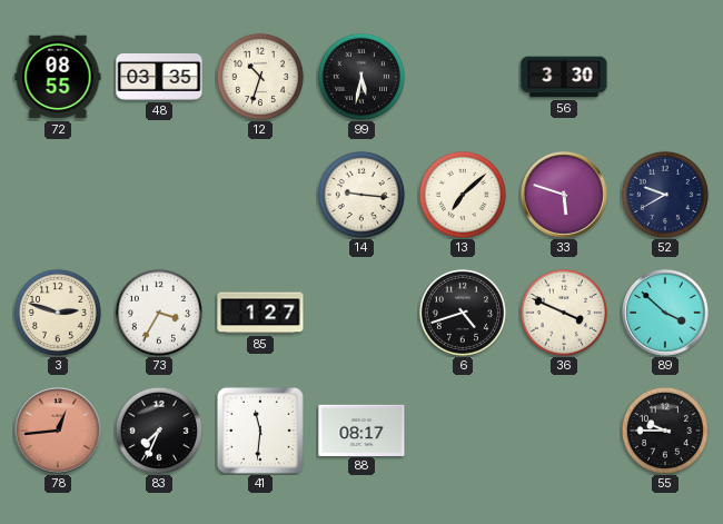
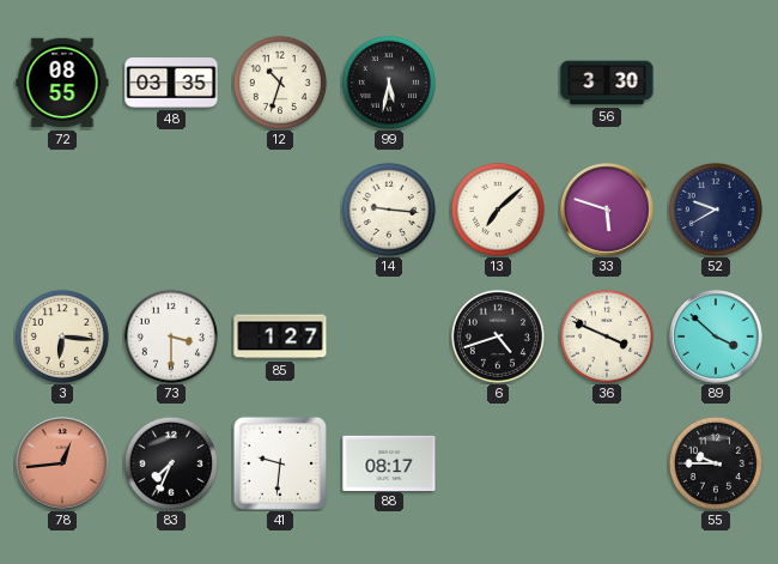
3: 2:48 -> 6:16
73: 3:35 -> 3:30
41: 11:31 -> 9:31
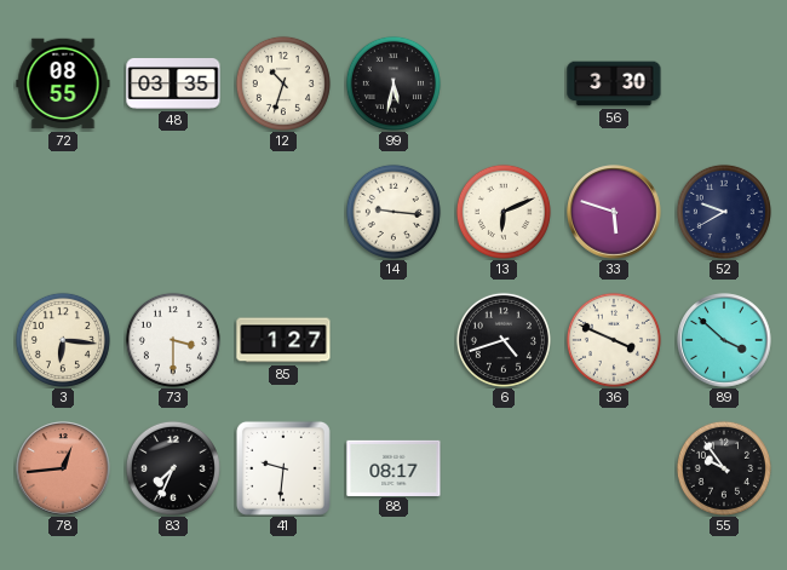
13: 7:08 -> 6:11
55: 9:45 -> 9:54
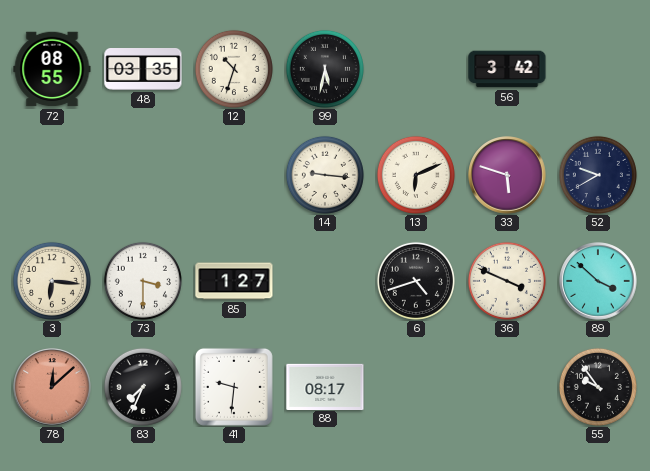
56: 3:30 -> 3:42
78: 12:44 -> 12:08
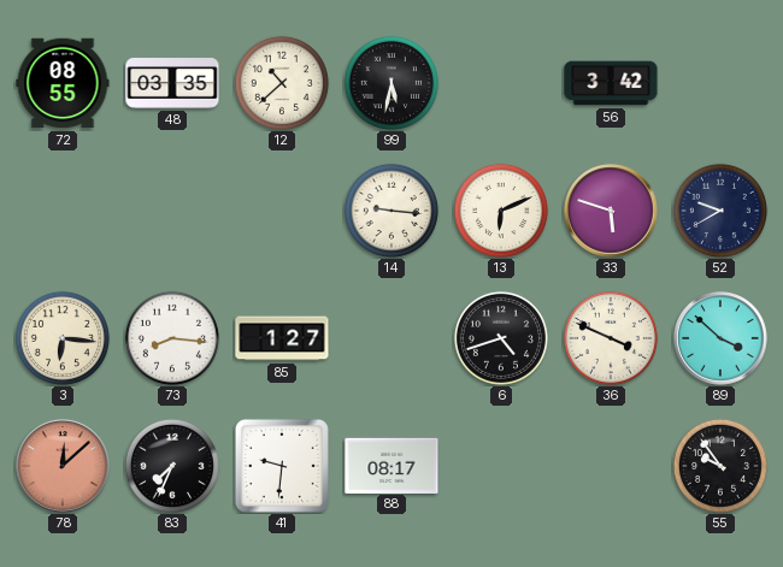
12: 10:33 -> 10:38
73: 3:30 -> 8:16
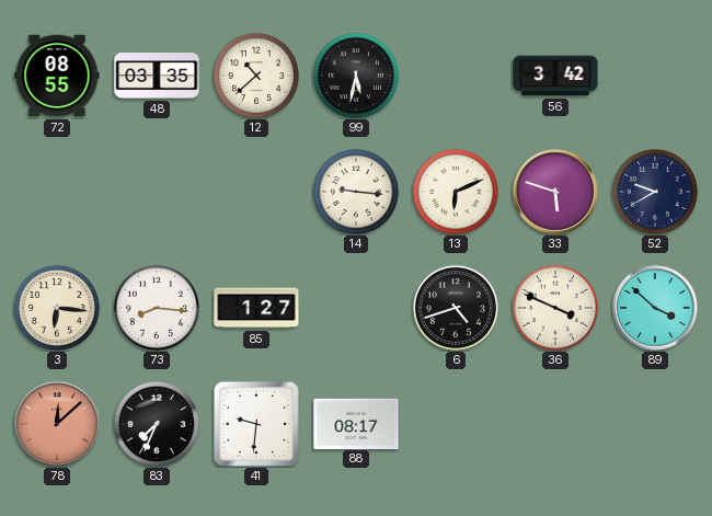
55: 9:54 -> none
